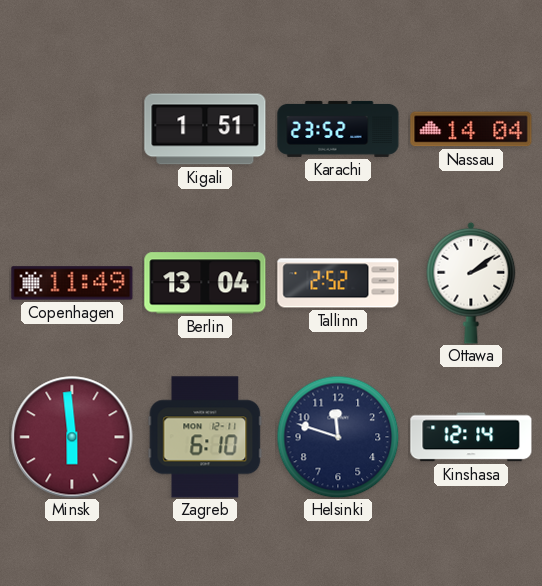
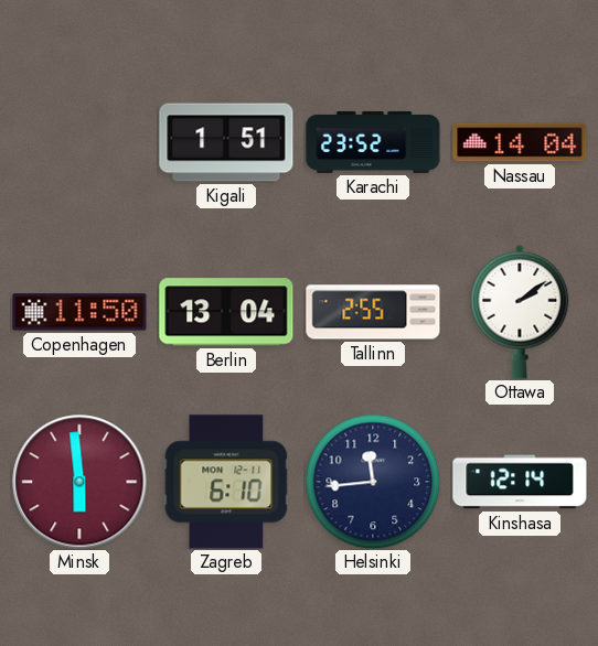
Copenhagen: 11:49 -> 11:50
Tallinn: 2:52 -> 2:55
Helsinki: 11:48 -> 11:44
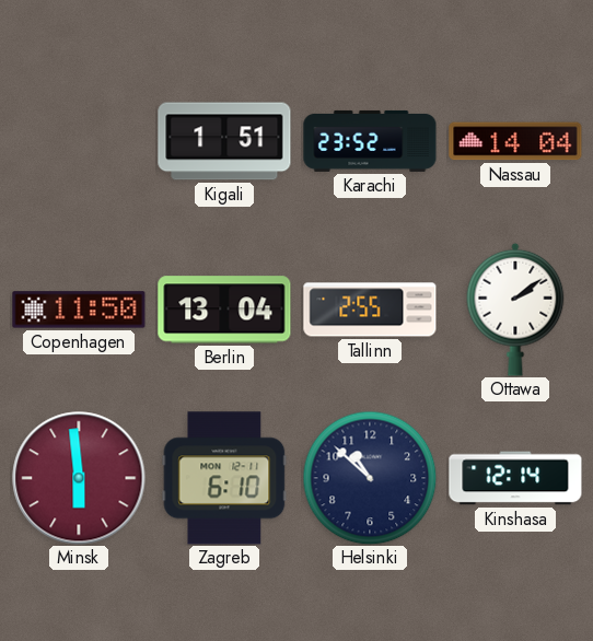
Helsinki: 11:44 -> 10:52
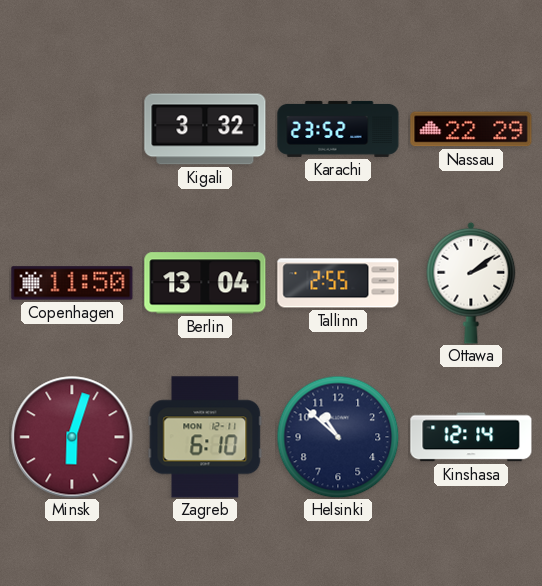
Kigali: 1:51 -> 3:32
Nassau: 14:04 -> 22:29
Minsk: 5:59 -> 6:03
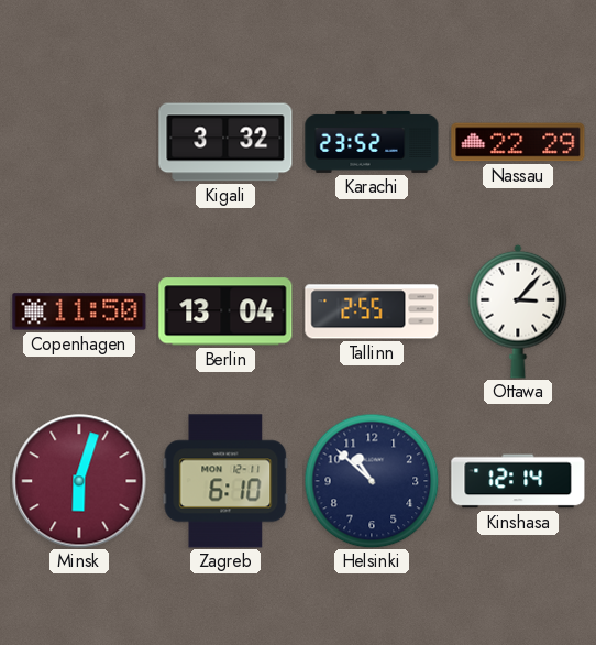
Ottawa: 2:09 -> 3:07
